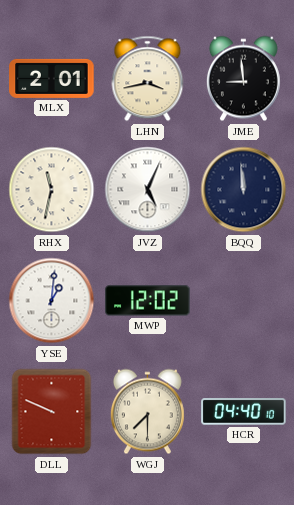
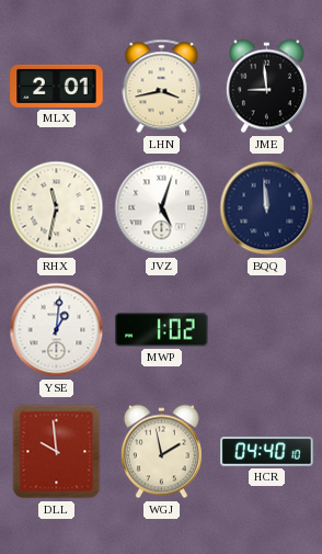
JVZ: 5:04 -> 5:03
MWP: 12:02 -> 1:02
DLL: 9:49 -> 9:59
WGJ: 7:30 -> 1:58
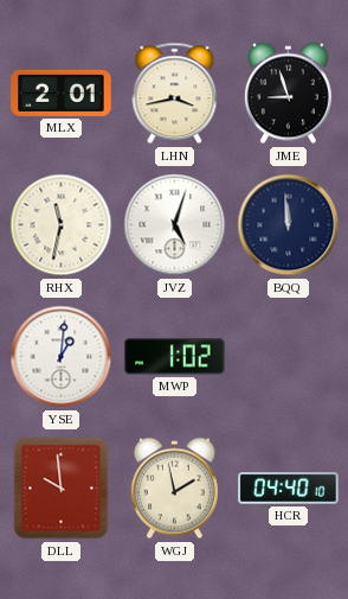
JME: 8:59 -> 8:57
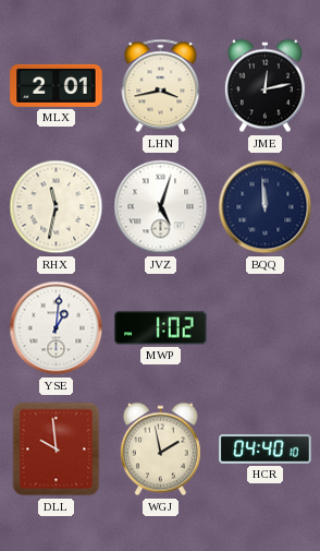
JME: 8:57 -> 12:13
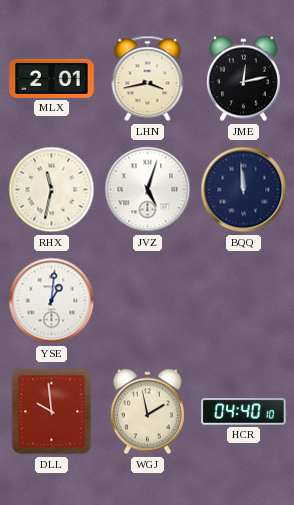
MWP: 1:02 -> none
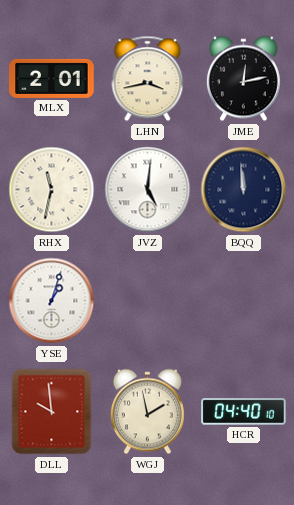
JVZ: 5:03 -> 5:01
YSE: 1:01 -> 1:03
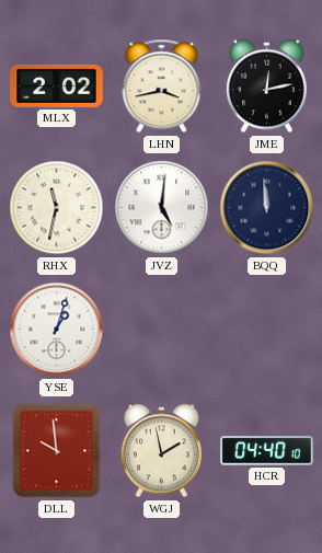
MLX: 2:01 -> 2:02
